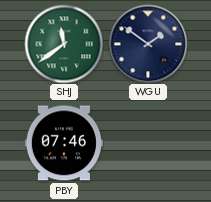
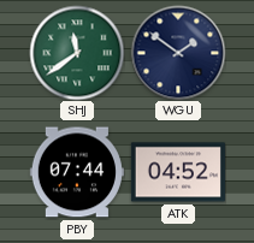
PBY: 07:46 -> 07:44
ATK: none -> 04:52
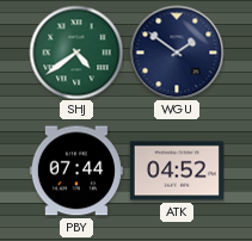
SHJ: 11:39 -> 4:39
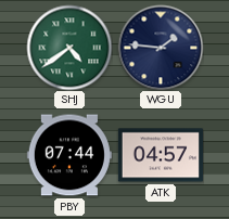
WGU: 1:51 -> 1:46
ATK: 04:52 -> 04:57
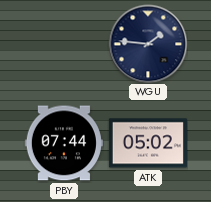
SHJ: 4:39 -> none
ATK: 04:57 -> 05:02
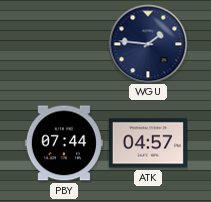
ATK: 05:02 -> 04:57
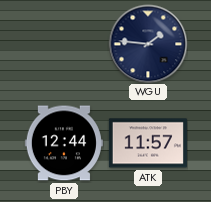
PBY: 07:44 -> 12:44
ATK: 04:57 -> 11:57
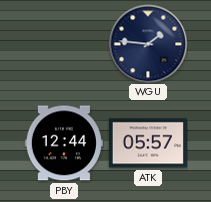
ATK: 11:57 -> 05:57
